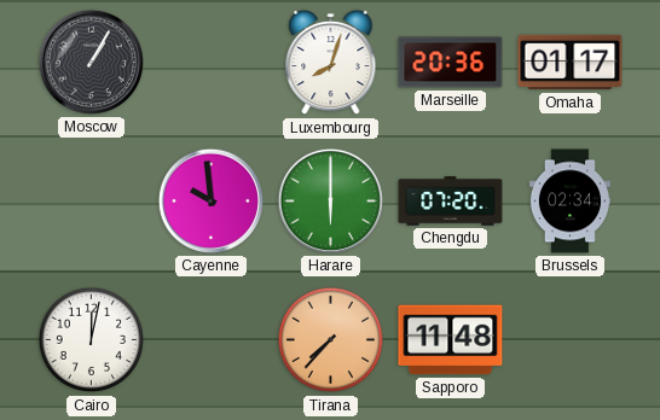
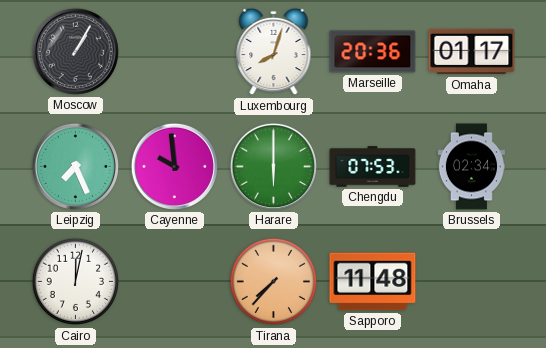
Leipzig: none -> 7:26
Chengdu: 07:20 -> 07:53
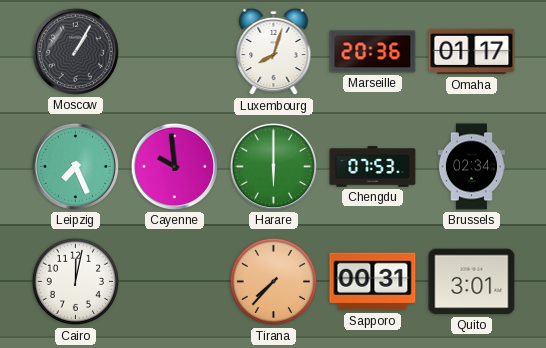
Sapporo: 11:48 -> 00:31
Quito: none -> 3:01
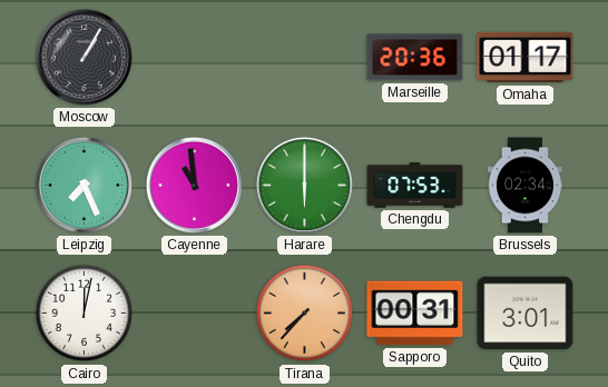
Luxembourg: 8:03 -> none
Cayenne: 9:59 -> 10:59
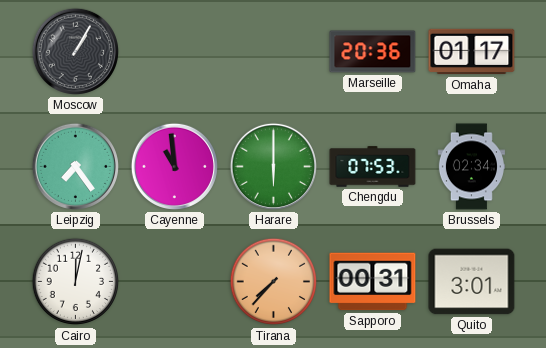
Leipzig: 7:26 -> 7:24
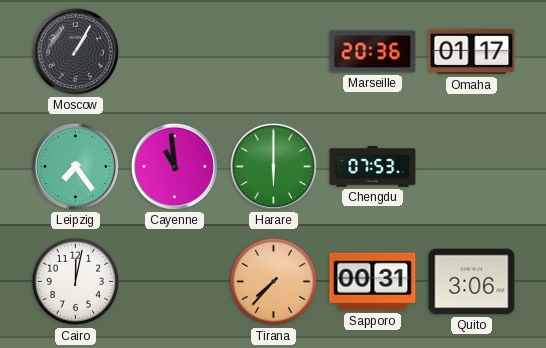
Brussels: 02:34 -> none
Quito: 3:01 -> 3:06
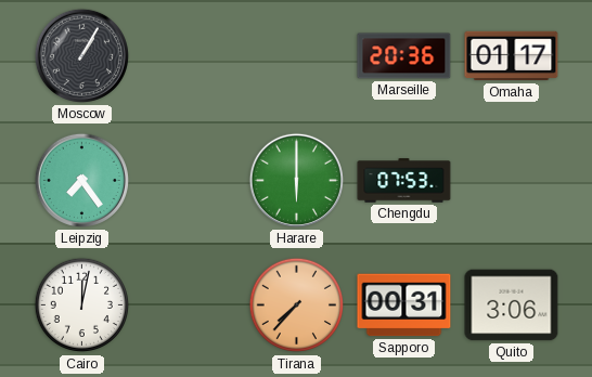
Cayenne: 10:59 -> none
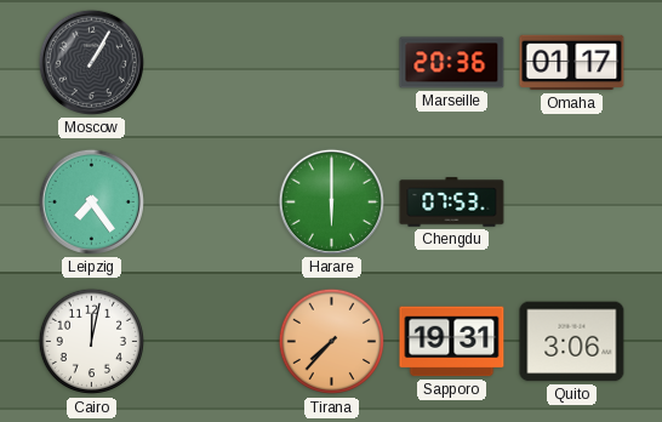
Sapporo: 00:31 -> 19:31
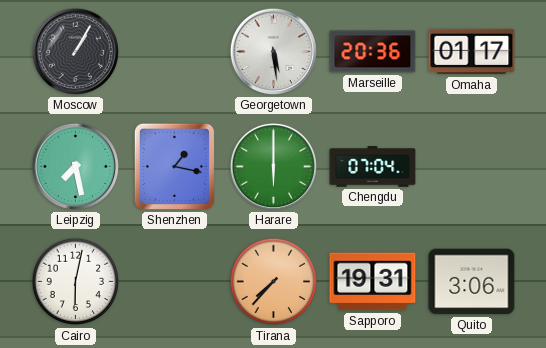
Georgetown: none -> 5:29
Leipzig: 7:24 -> 7:28
Shenzhen: none -> 1:17
Chengdu: 07:53 -> 07:04
Cairo: 12:02 -> 6:02
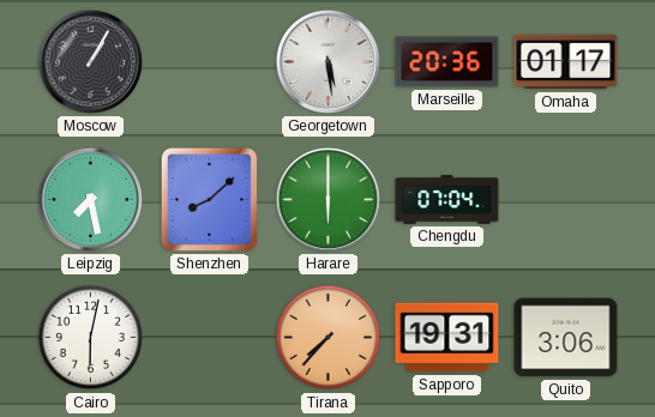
Shenzhen: 1:17 -> 8:08
